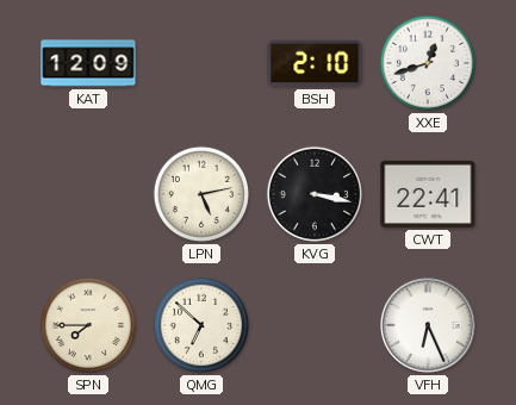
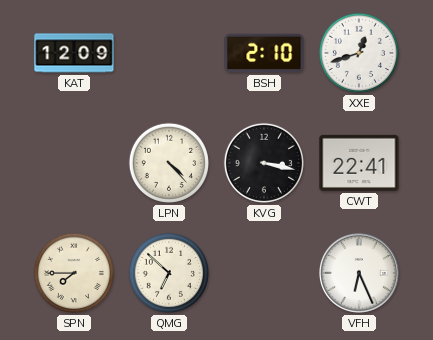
LPN: 5:13 -> 4:23
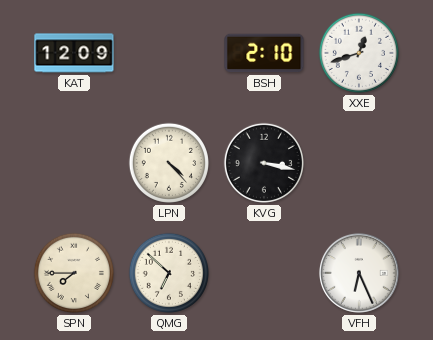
CWT: 22:41 -> none
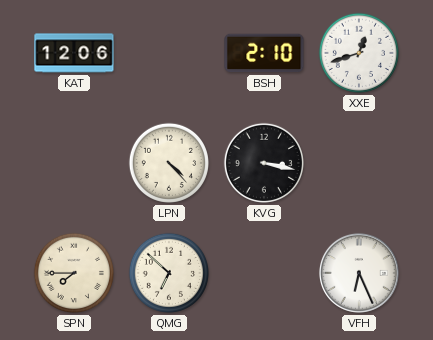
KAT: 12:09 -> 12:06
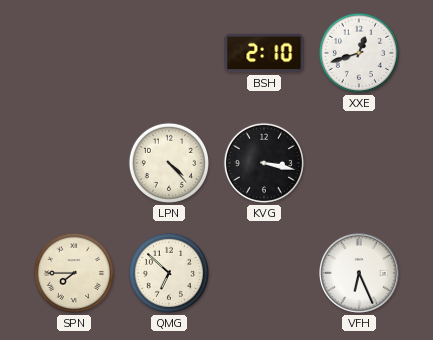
KAT: 12:06 -> none
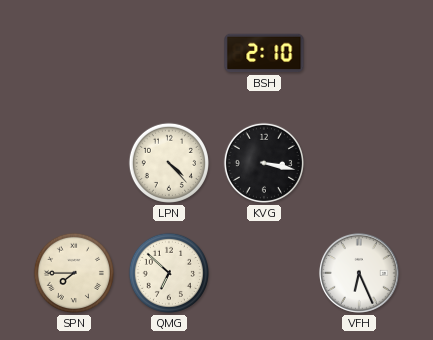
XXE: 12:42 -> none
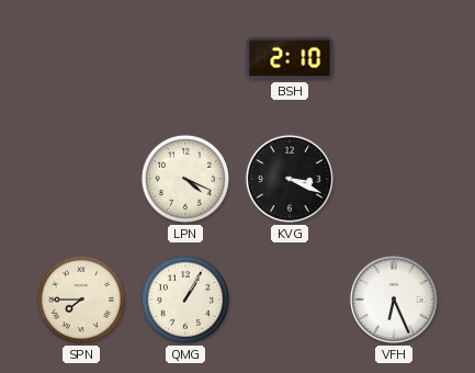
LPN: 4:23 -> 4:19
KVG: 3:17 -> 3:19
QMG: 6:52 -> 1:05
